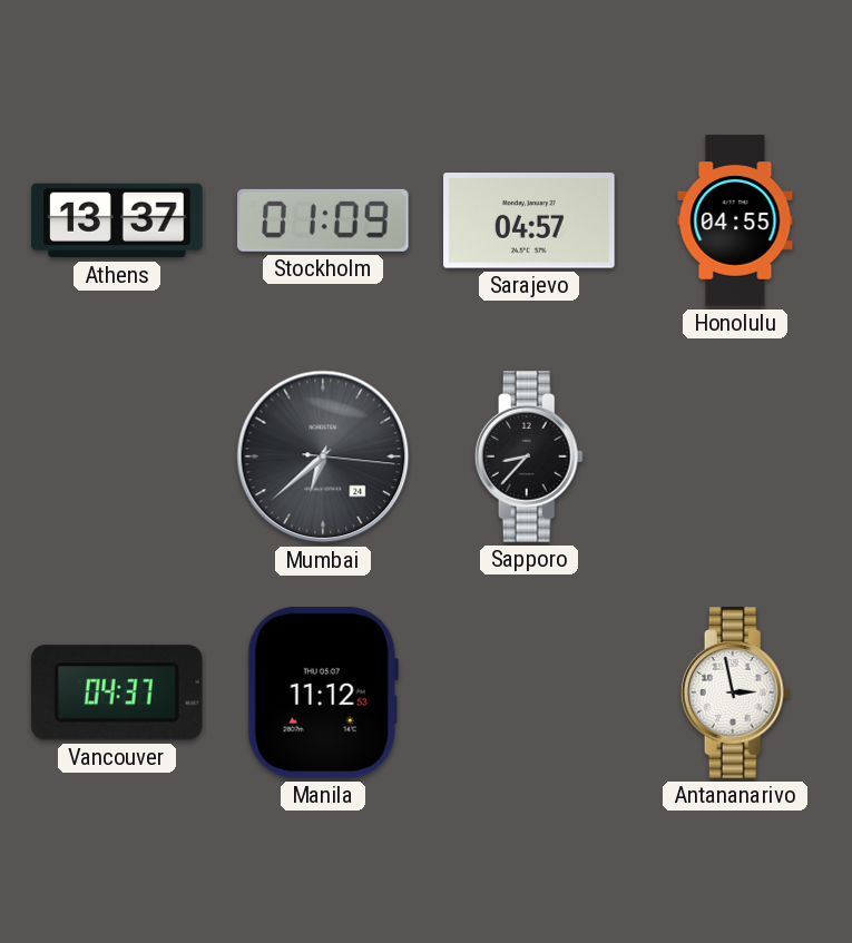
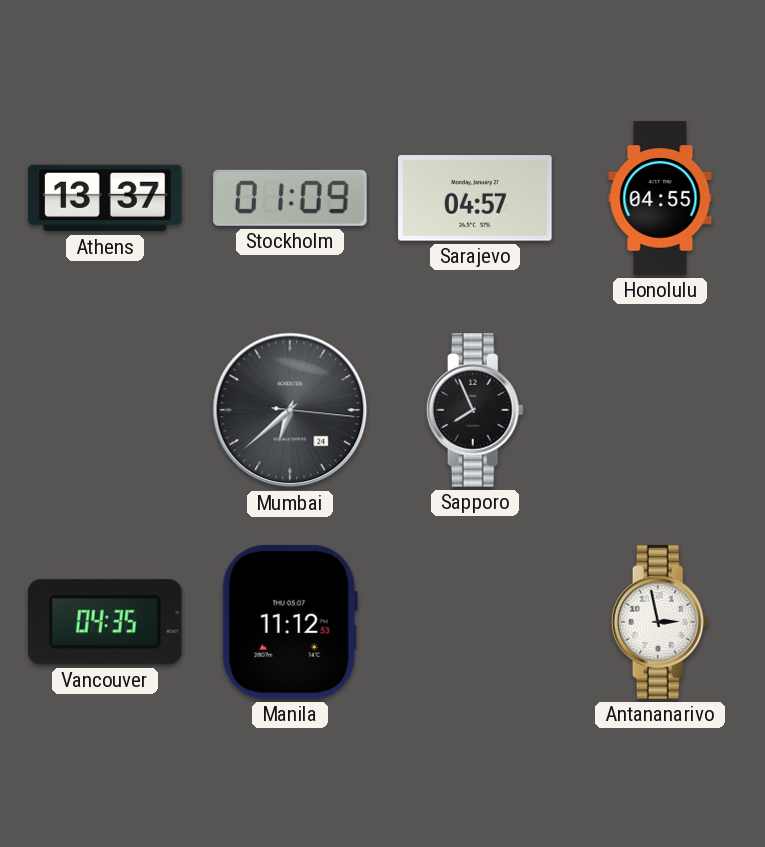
Sapporo: 8:37 -> 7:56
Vancouver: 04:37 -> 04:35
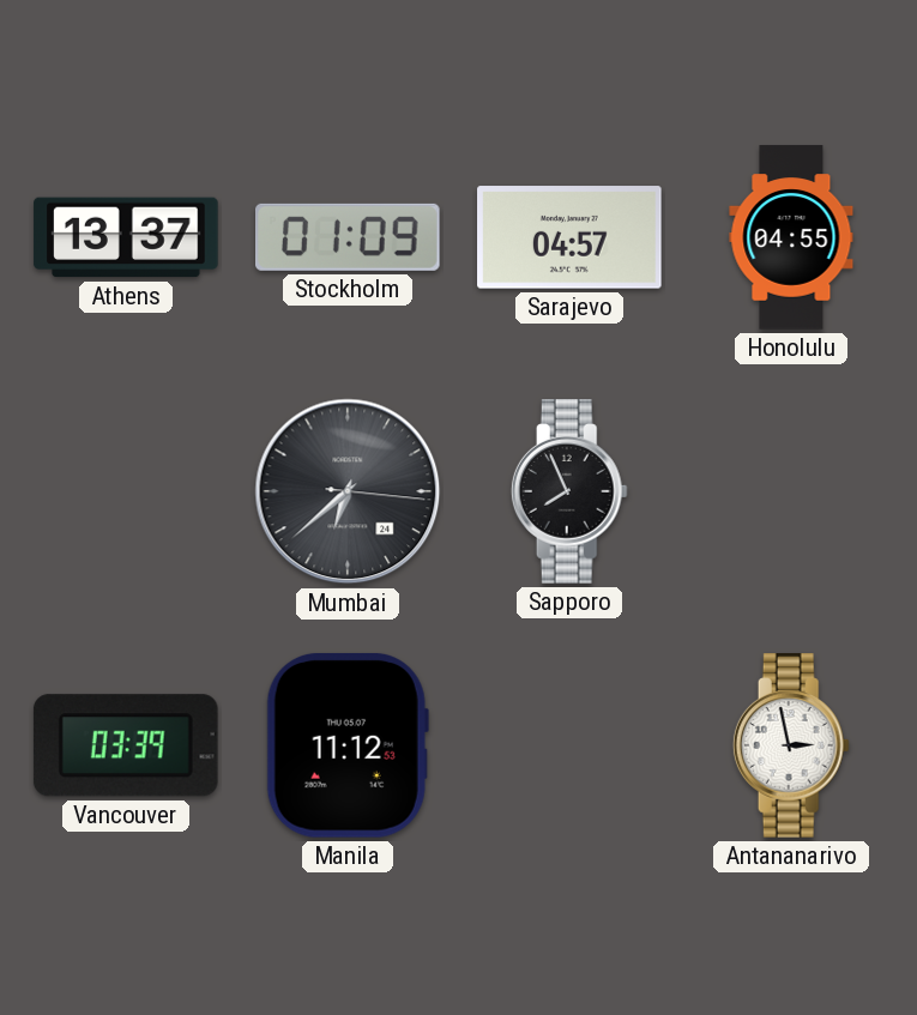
Vancouver: 04:35 -> 03:39
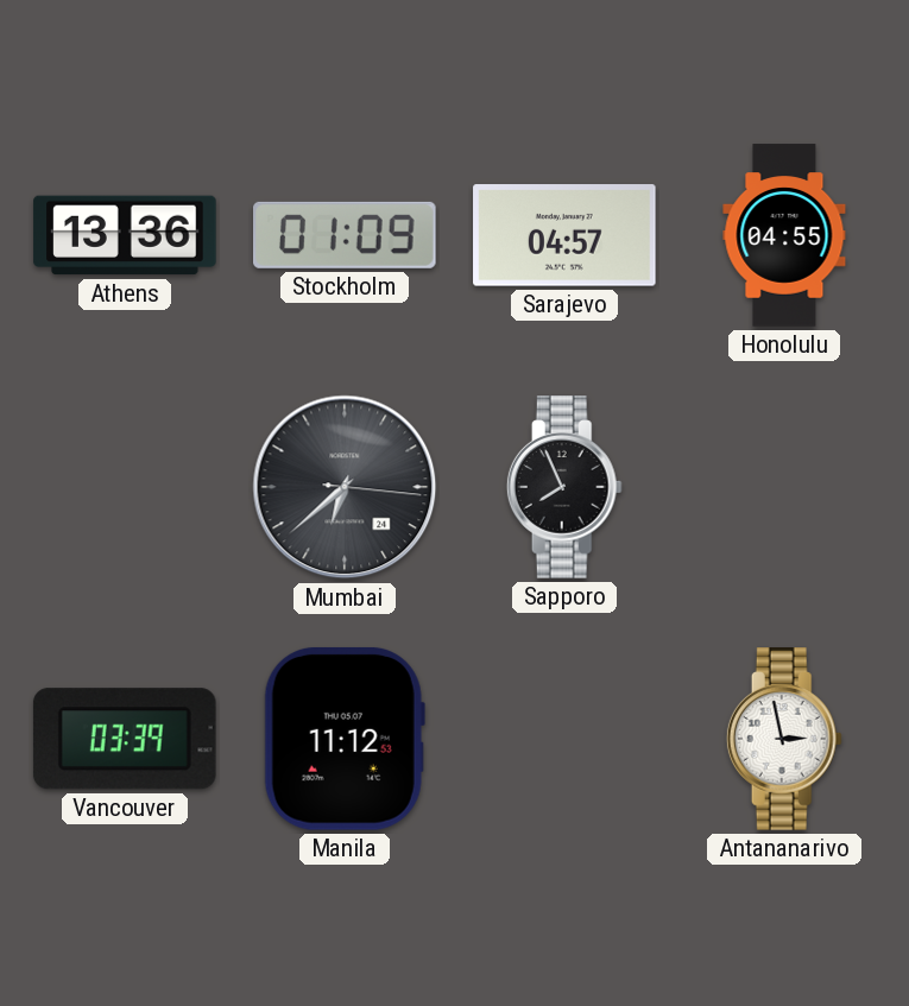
Athens: 13:37 -> 13:36
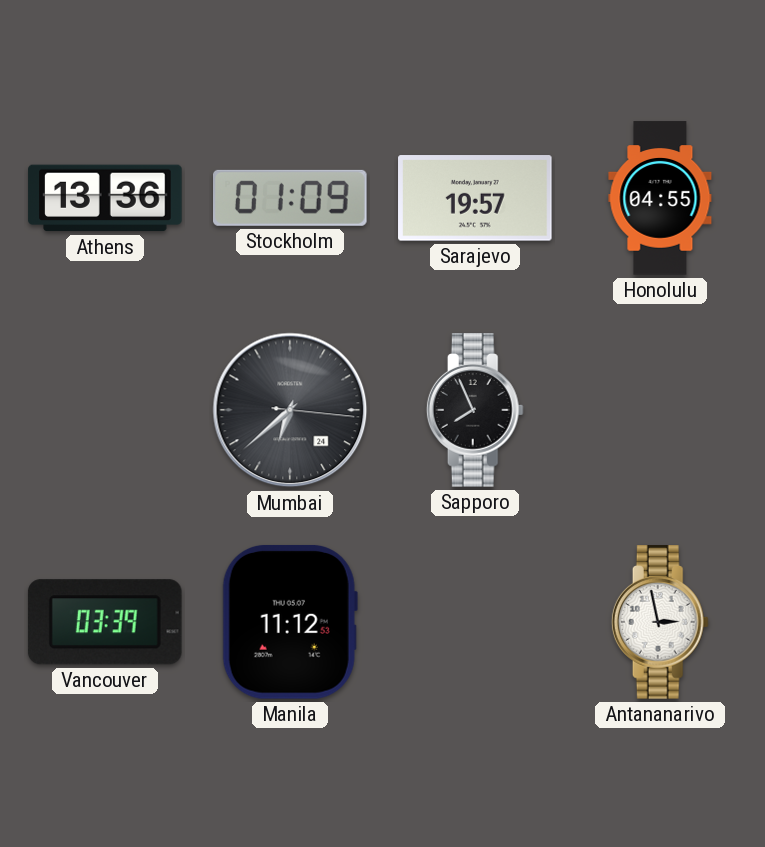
Sarajevo: 04:57 -> 19:57
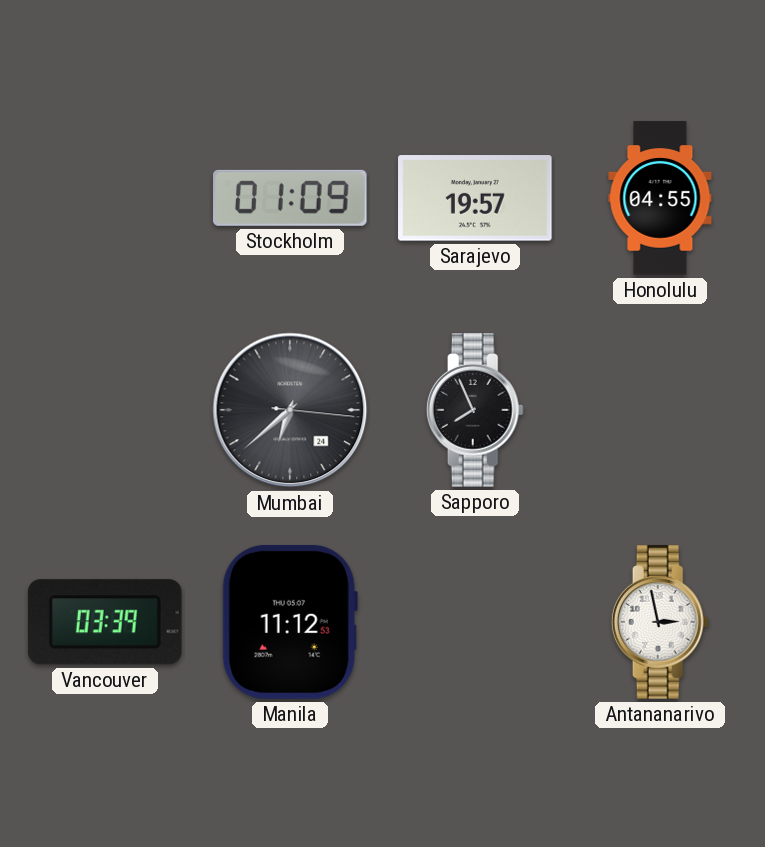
Athens: 13:36 -> none
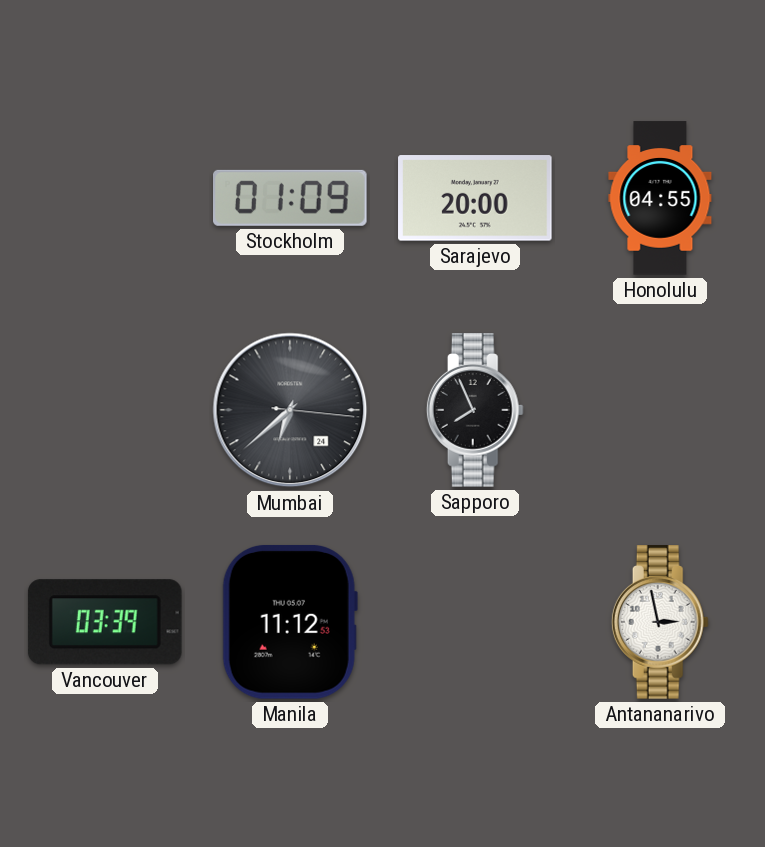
Sarajevo: 19:57 -> 20:00
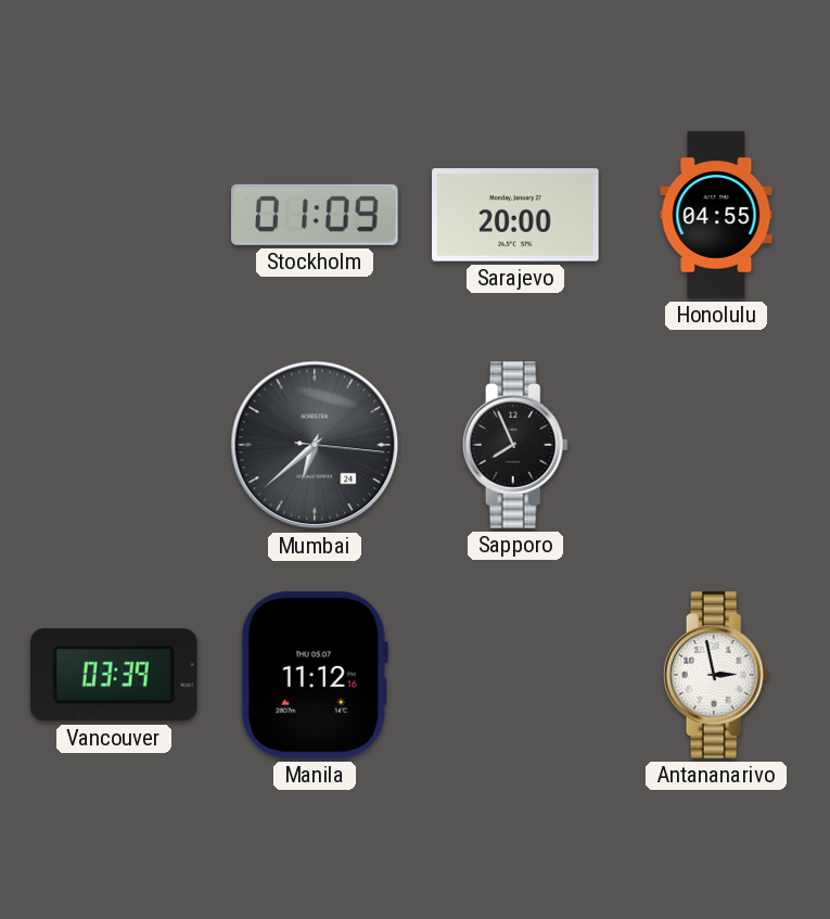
Manila: 11:12:53 -> 11:12:16
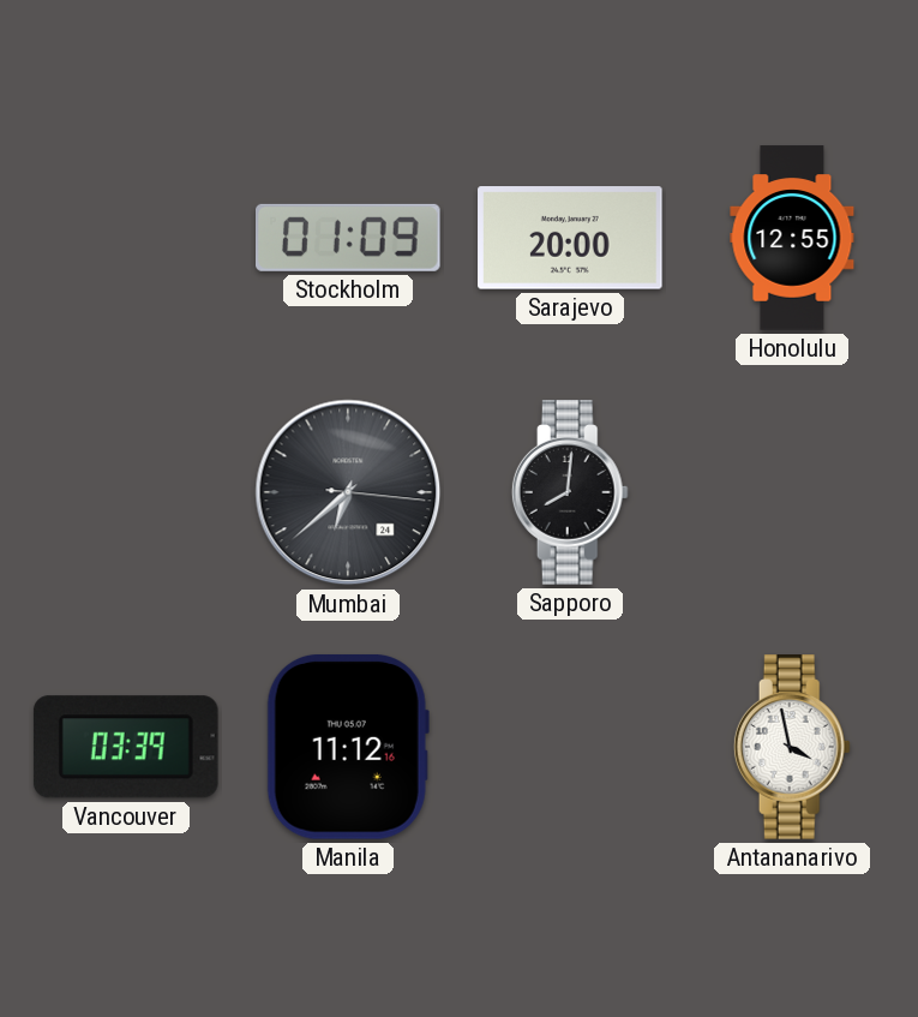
Honolulu: 04:55 -> 12:55
Sapporo: 7:56 -> 8:01
Antananarivo: 2:58 -> 3:58
